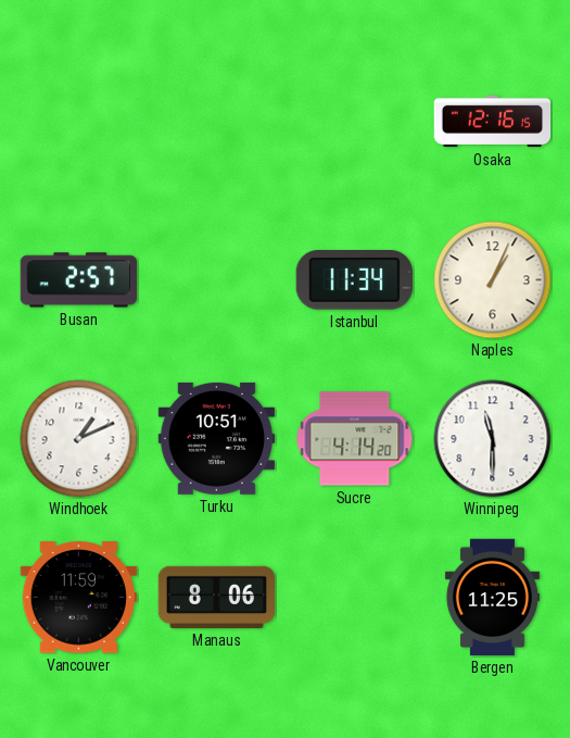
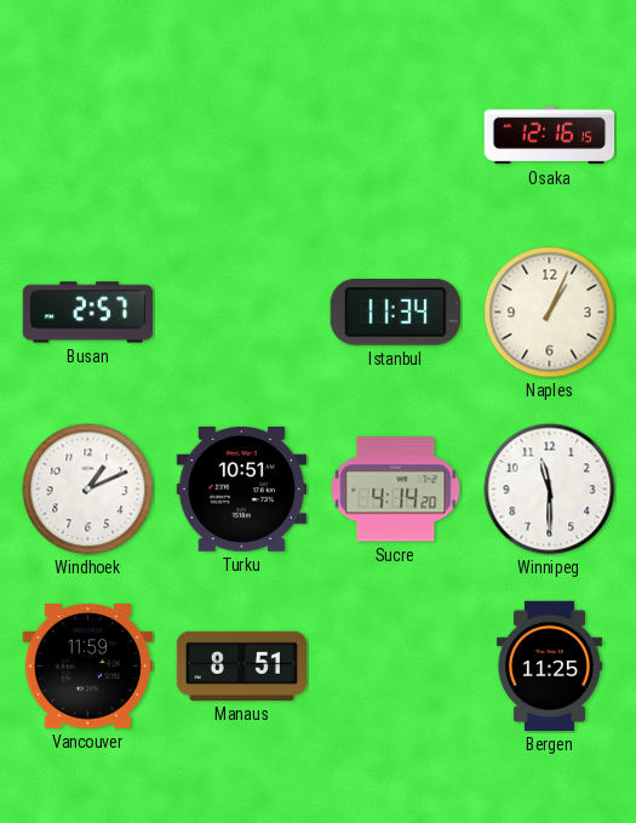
Manaus: 8:06 -> 8:51
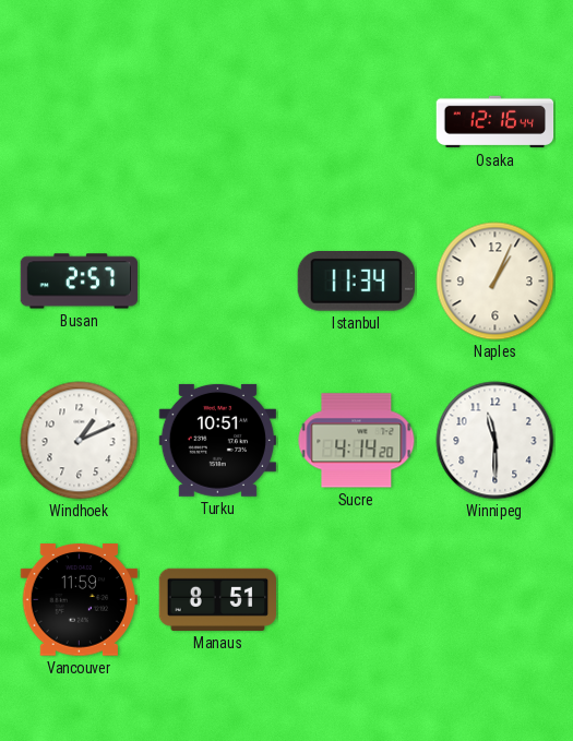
Osaka: 12:16:15 -> 12:16:44
Bergen: 11:25 -> none
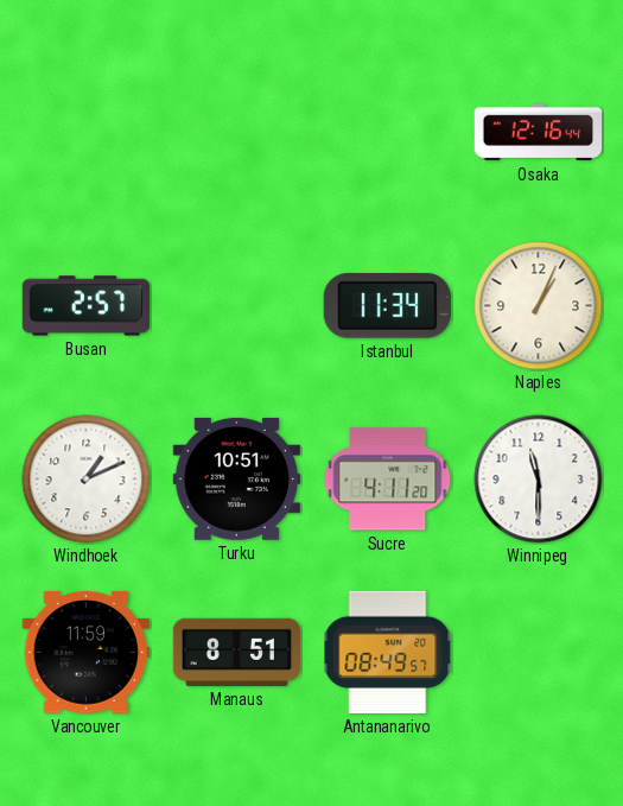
Sucre: 4:14 -> 4:11
Antananarivo: none -> 08:49
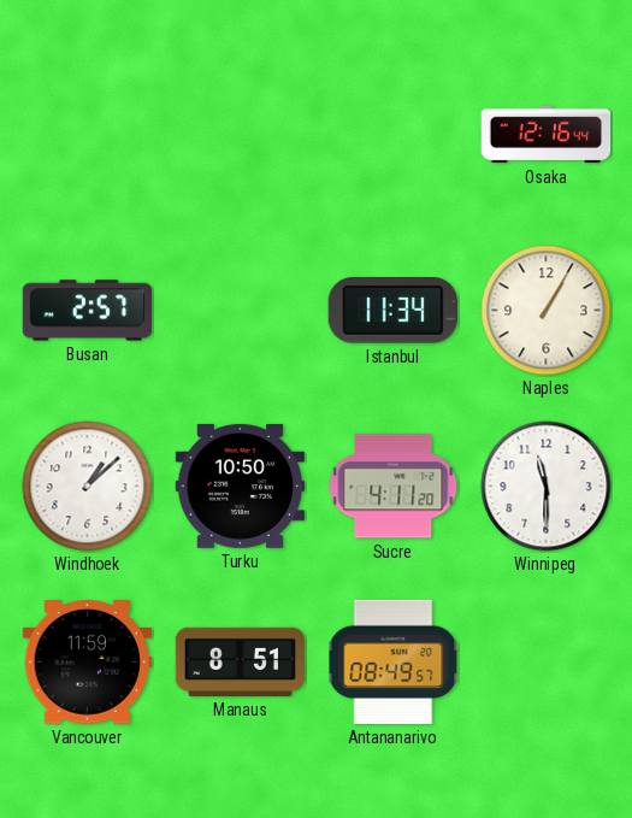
Naples: 1:04 -> 1:05
Windhoek: 1:11 -> 1:08
Turku: 10:51 -> 10:50
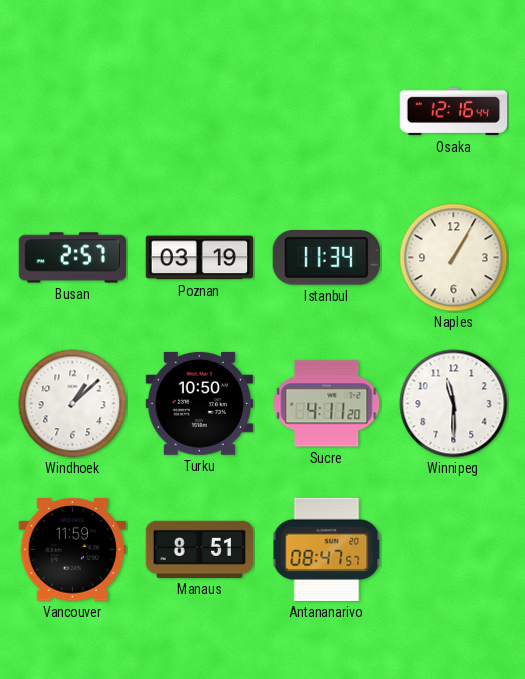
Poznan: none -> 03:19
Antananarivo: 08:49 -> 08:47
